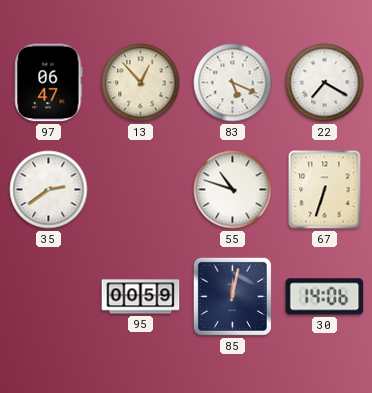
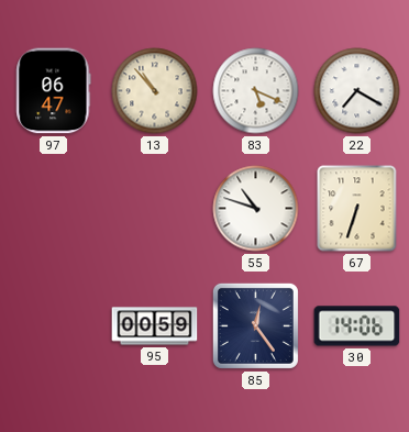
13: 12:53 -> 10:53
35: 2:39 -> none
85: 12:02 -> 12:24
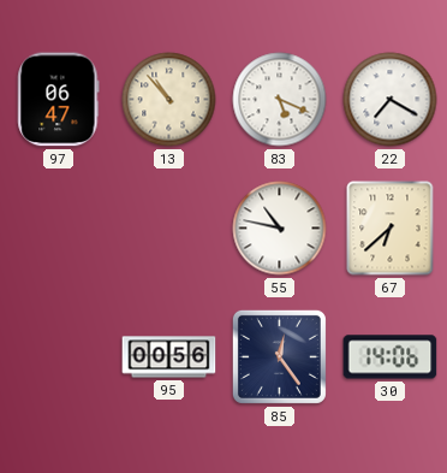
55: 10:48 -> 10:47
67: 6:33 -> 6:38
95: 00:59 -> 00:56
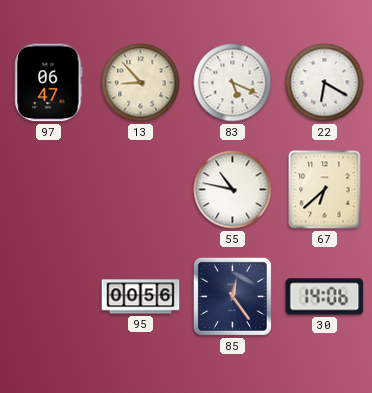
13: 10:53 -> 8:53
22: 7:20 -> 6:20
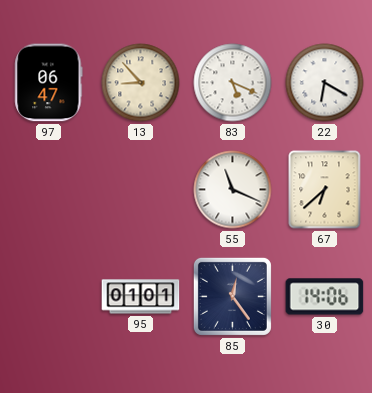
55: 10:47 -> 11:19
95: 00:56 -> 01:01
